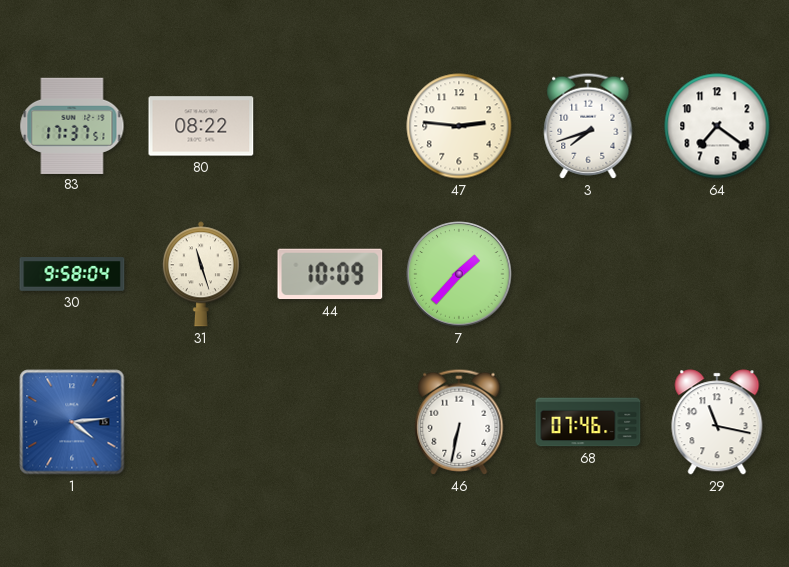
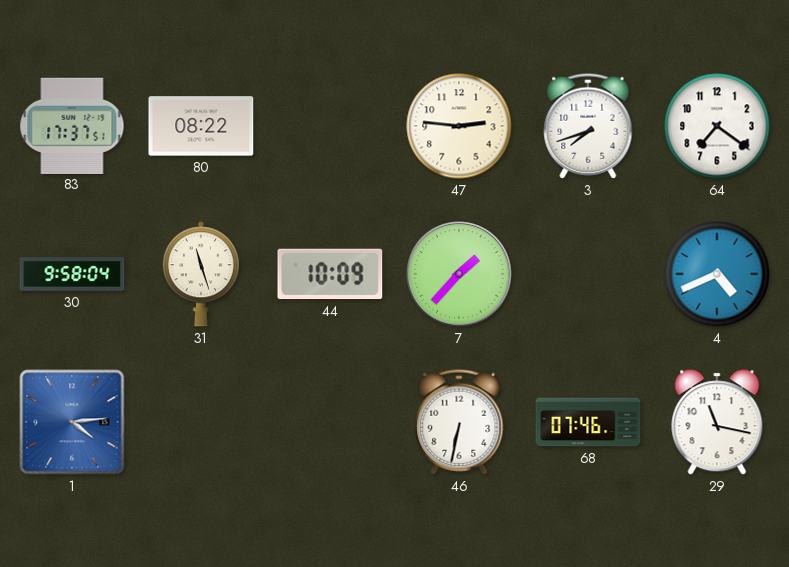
4: none -> 4:41
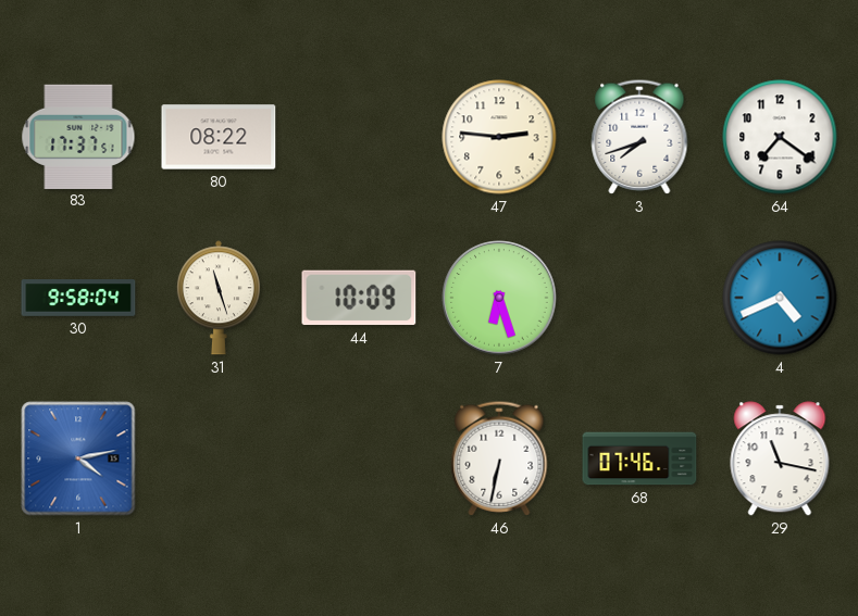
7: 1:37 -> 6:27
1: 4:14 -> 4:13
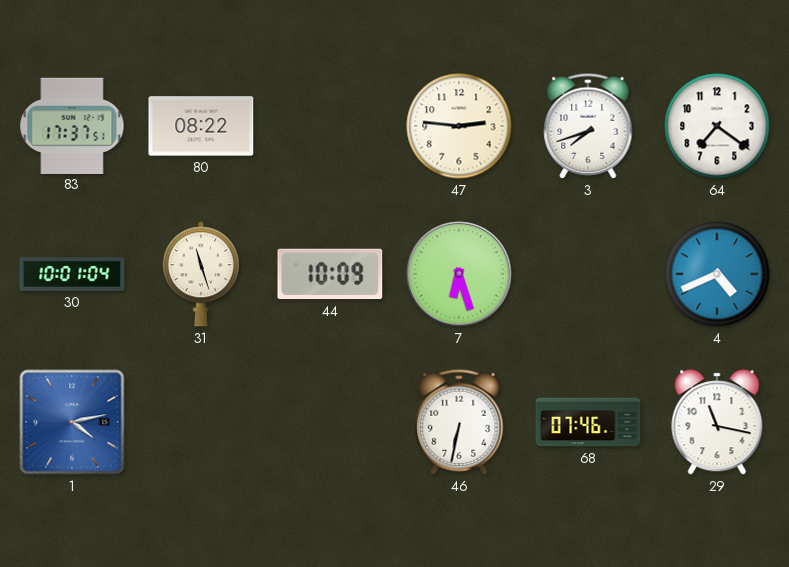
30: 9:58 -> 10:01
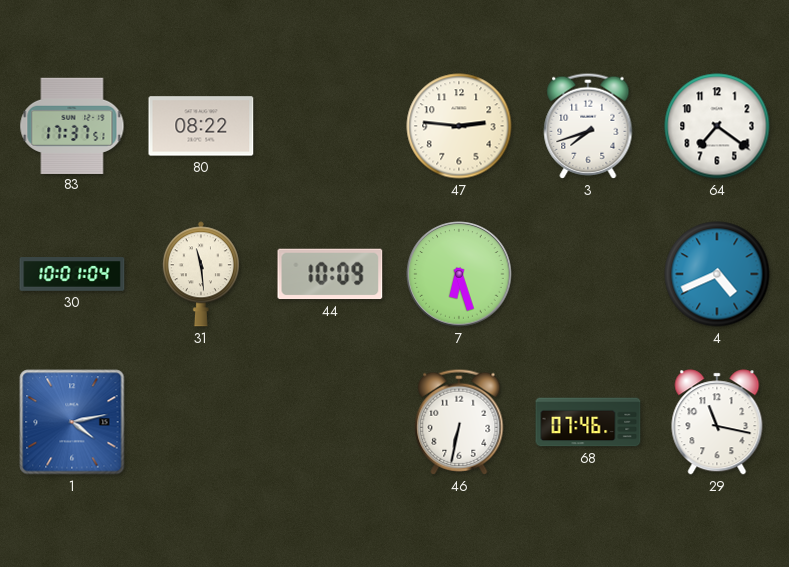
31: 11:27 -> 11:29
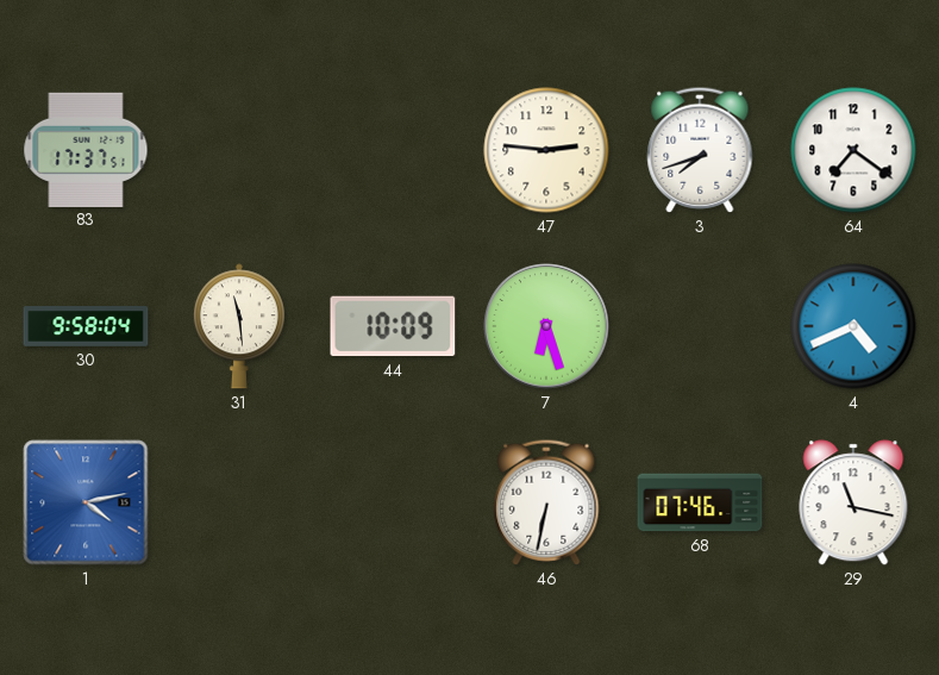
80: 08:22 -> none
30: 10:01 -> 9:58
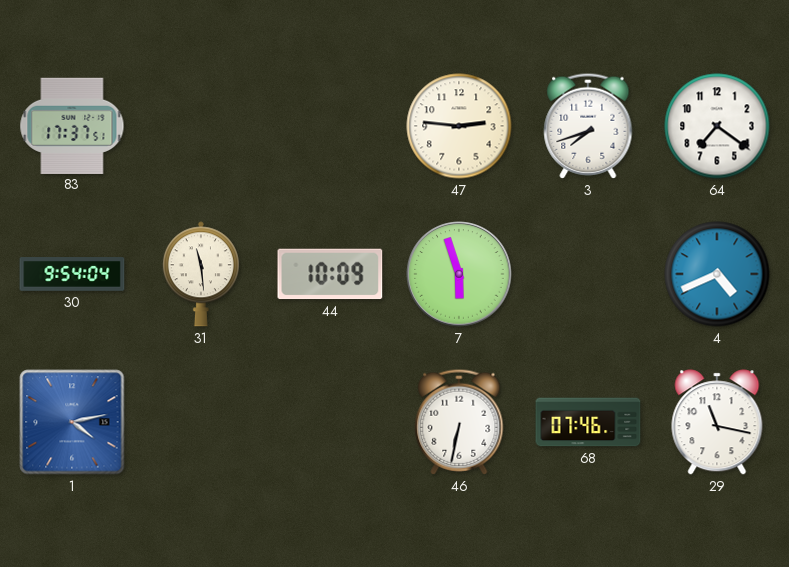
30: 9:58 -> 9:54
7: 6:27 -> 5:57
